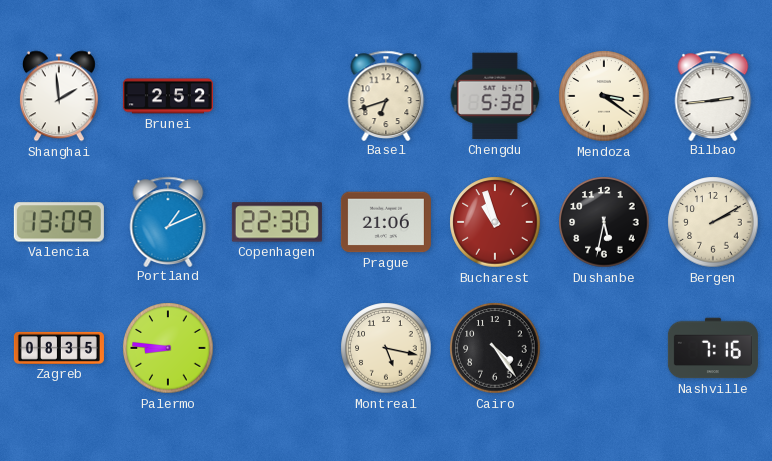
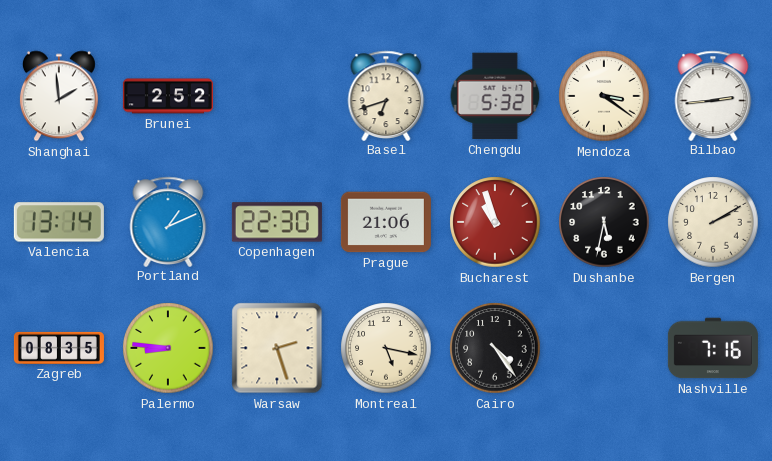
Valencia: 13:09 -> 13:14
Warsaw: none -> 2:27
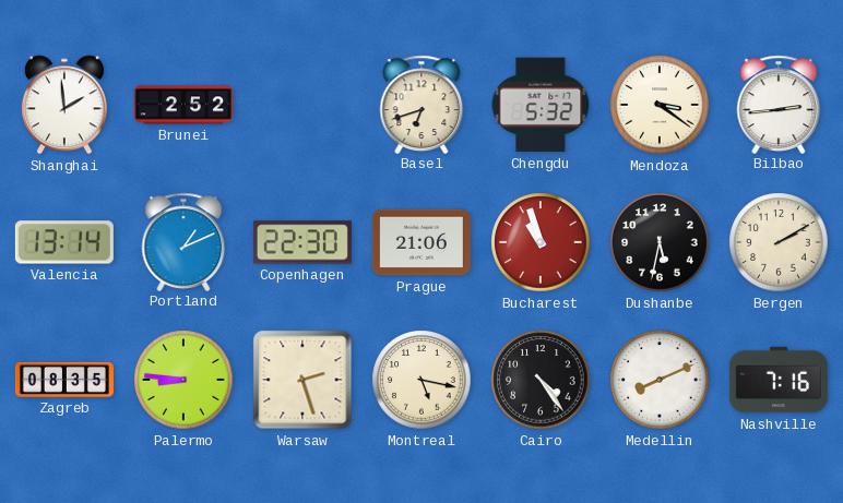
Medellin: none -> 8:11
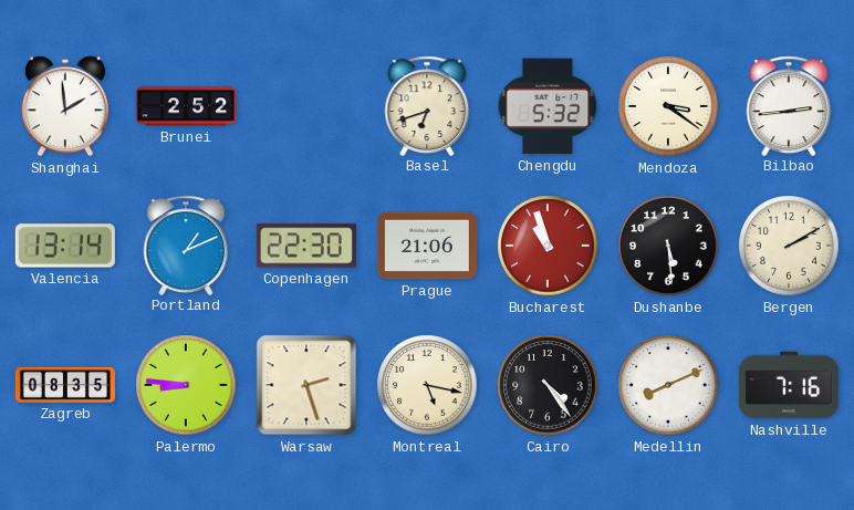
Dushanbe: 5:32 -> 5:29
